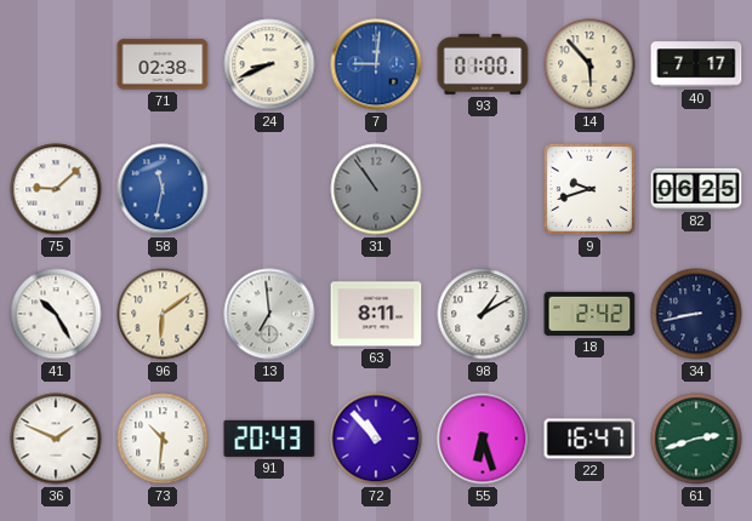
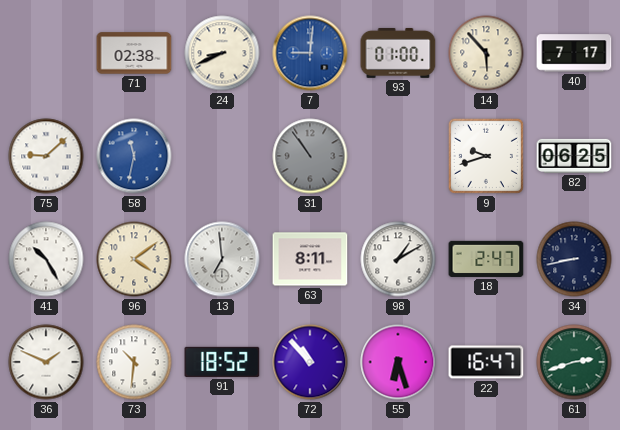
96: 6:09 -> 4:09
18: 2:42 -> 2:47
91: 20:43 -> 18:52
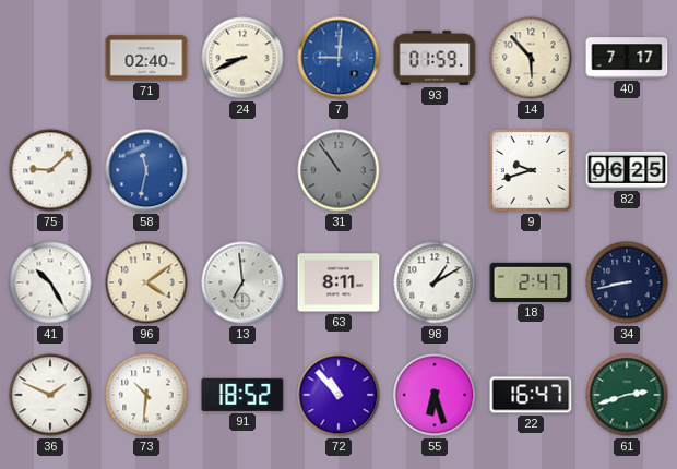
71: 02:38 -> 02:40
93: 01:00 -> 01:59
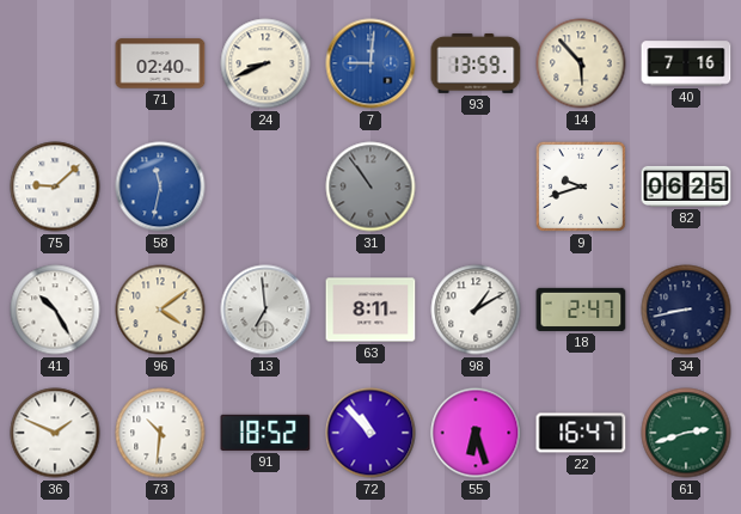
93: 01:59 -> 13:59
40: 7:17 -> 7:16
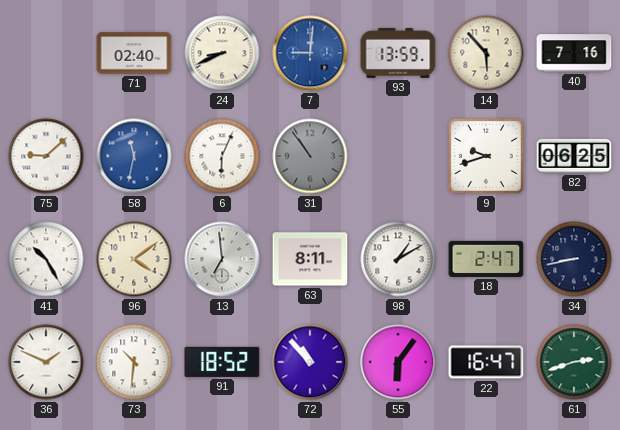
6: none -> 6:04
55: 6:27 -> 6:06
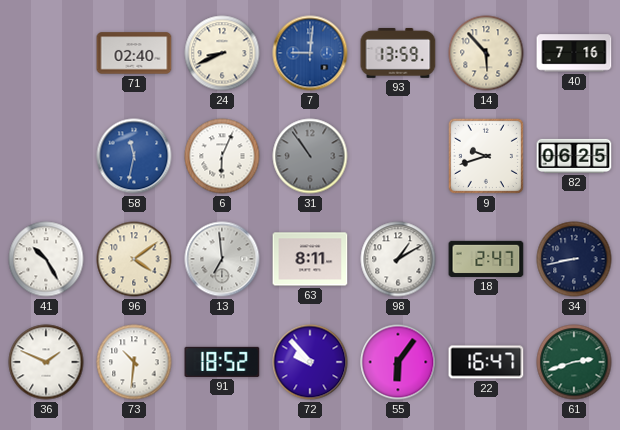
75: 9:08 -> none
72: 10:53 -> 9:53
